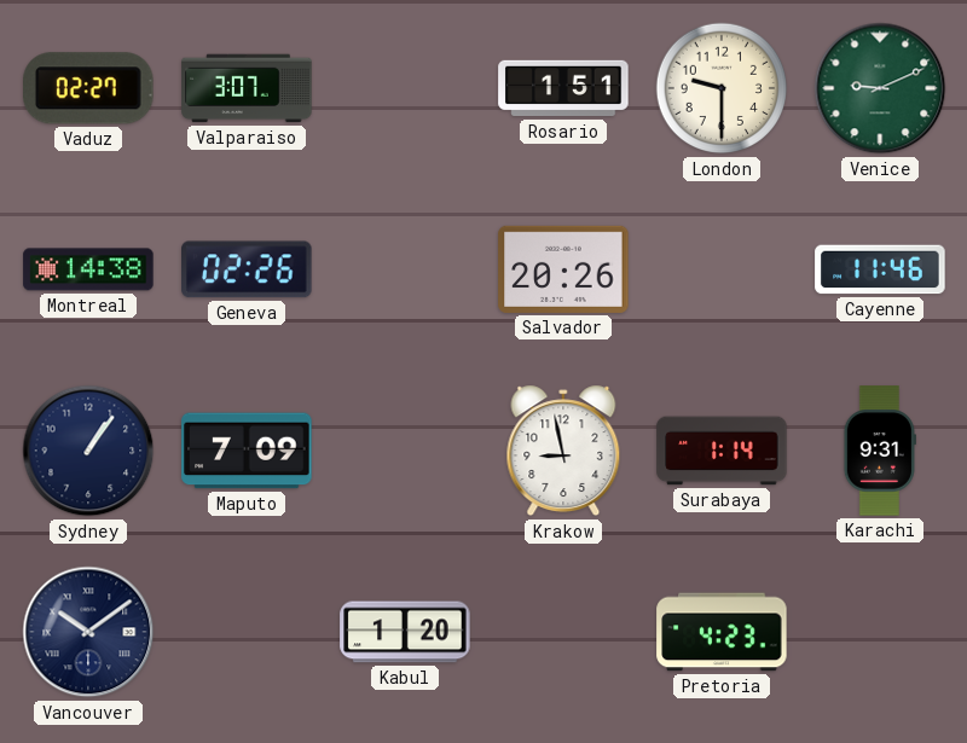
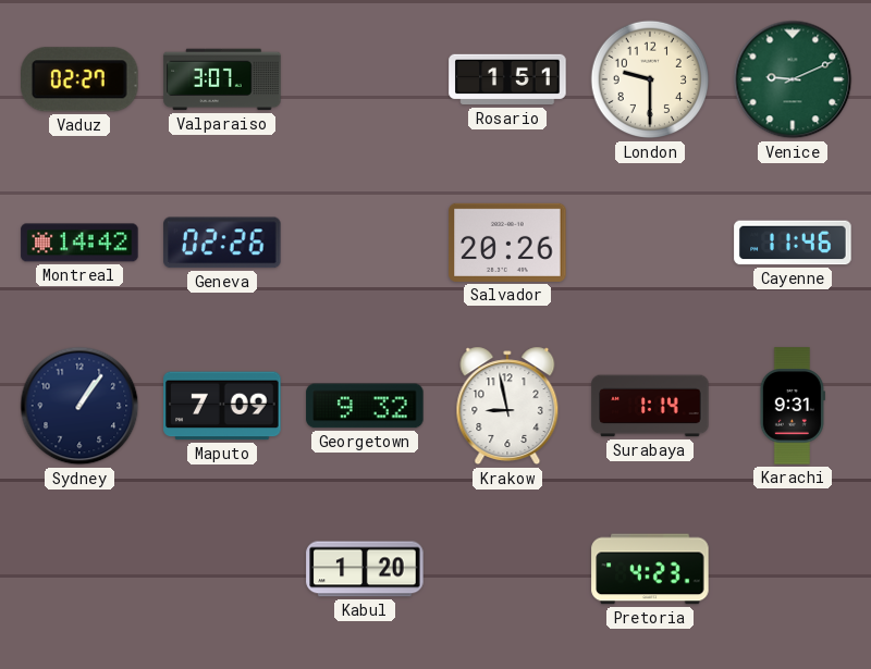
Montreal: 14:38 -> 14:42
Georgetown: none -> 9:32
Vancouver: 10:09 -> none
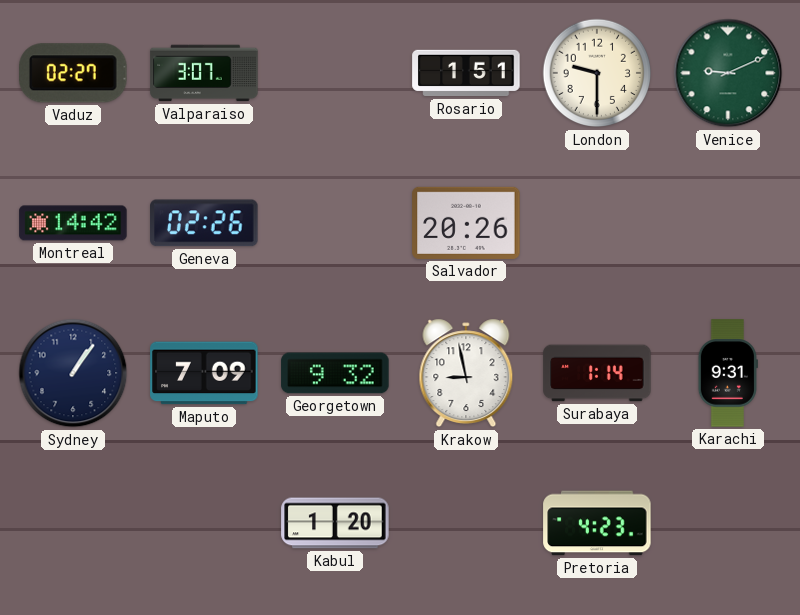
Cayenne: 11:46 -> none
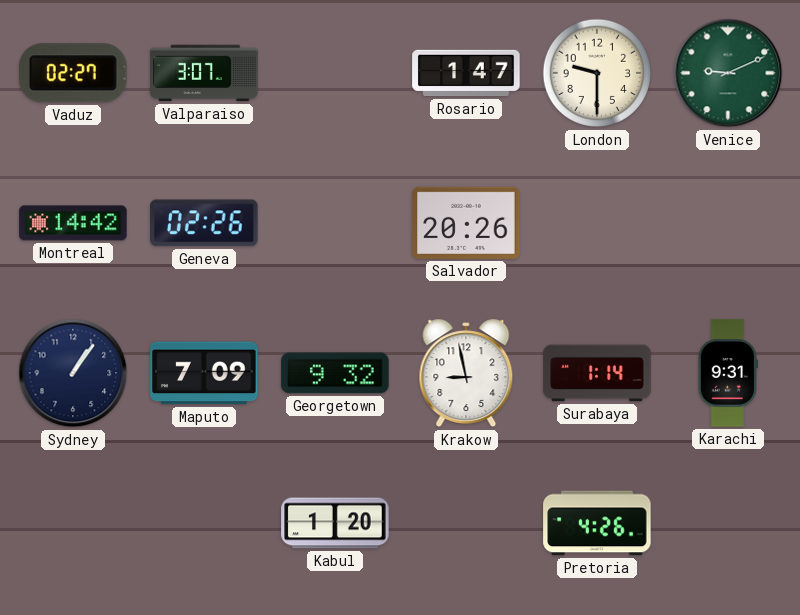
Rosario: 1:51 -> 1:47
Pretoria: 4:23 -> 4:26
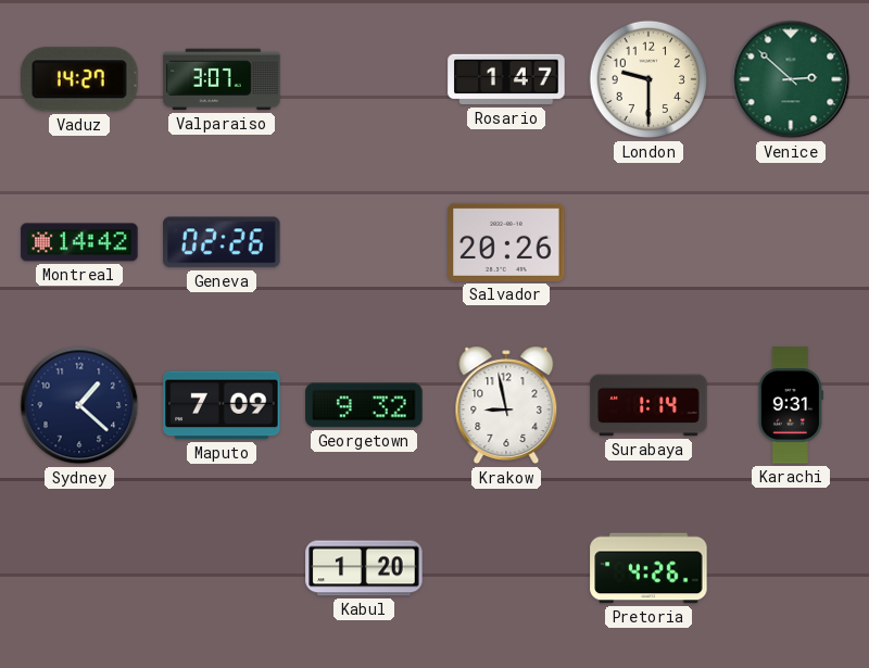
Vaduz: 02:27 -> 14:27
Venice: 9:11 -> 2:52
Sydney: 1:06 -> 1:22
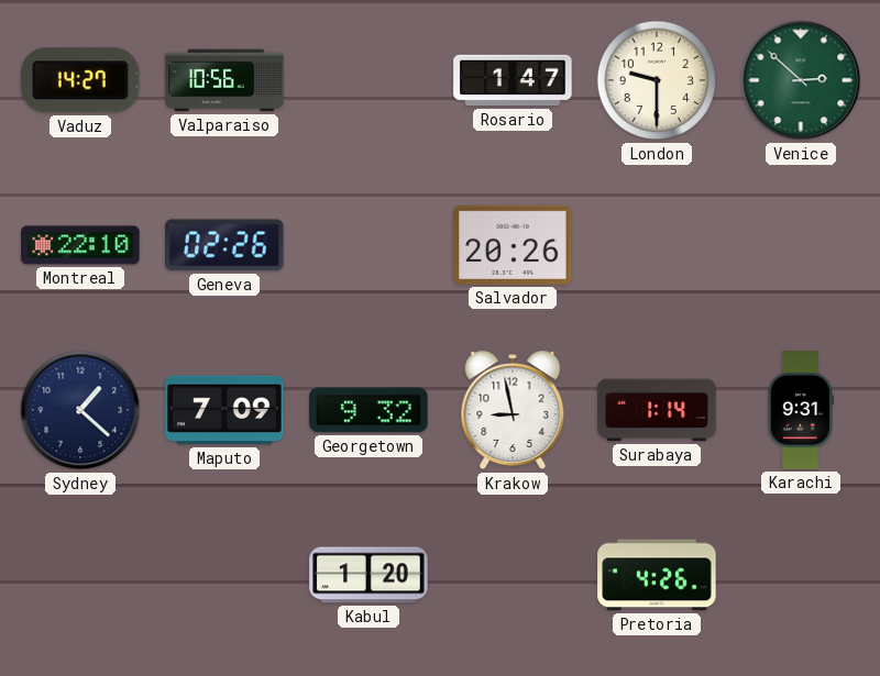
Valparaiso: 3:07 -> 10:56
Montreal: 14:42 -> 22:10
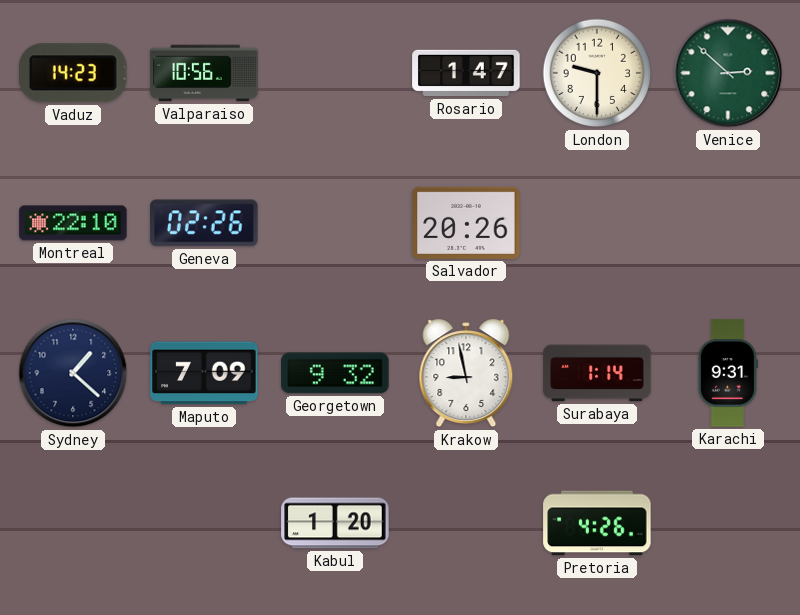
Vaduz: 14:27 -> 14:23
